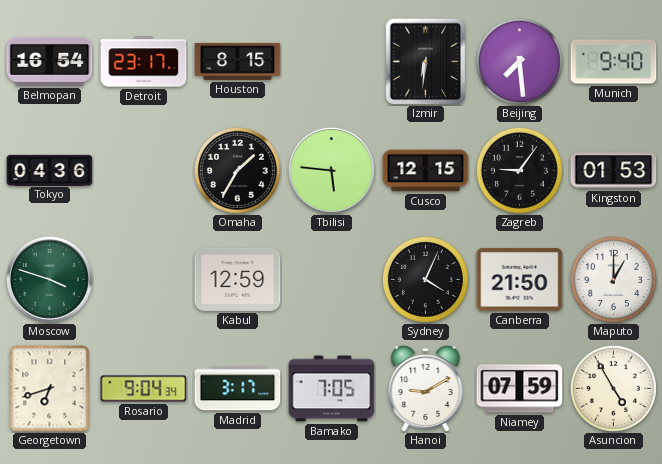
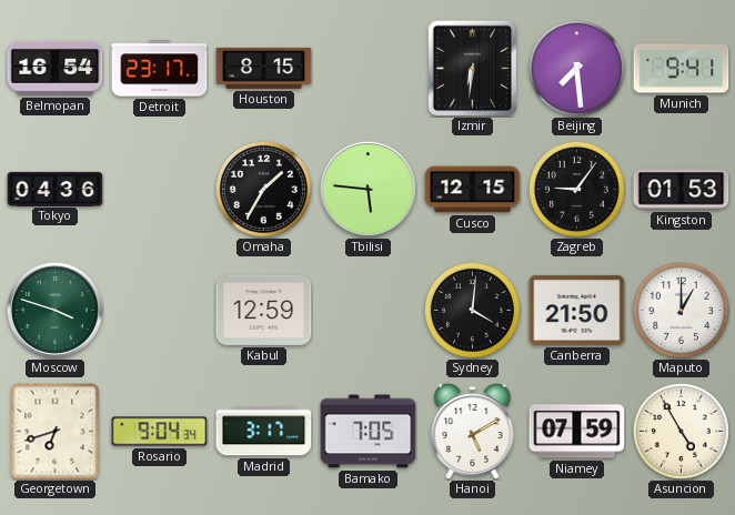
Munich: 9:40 -> 9:41
Sydney: 4:04 -> 4:01
Hanoi: 9:10 -> 5:10
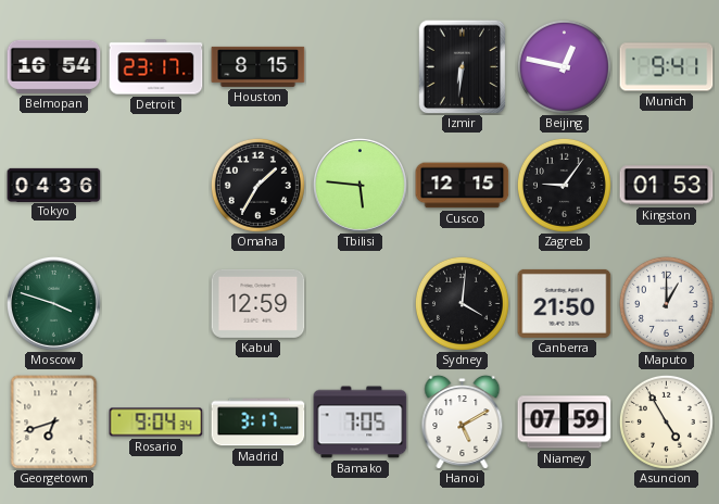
Beijing: 7:29 -> 12:47
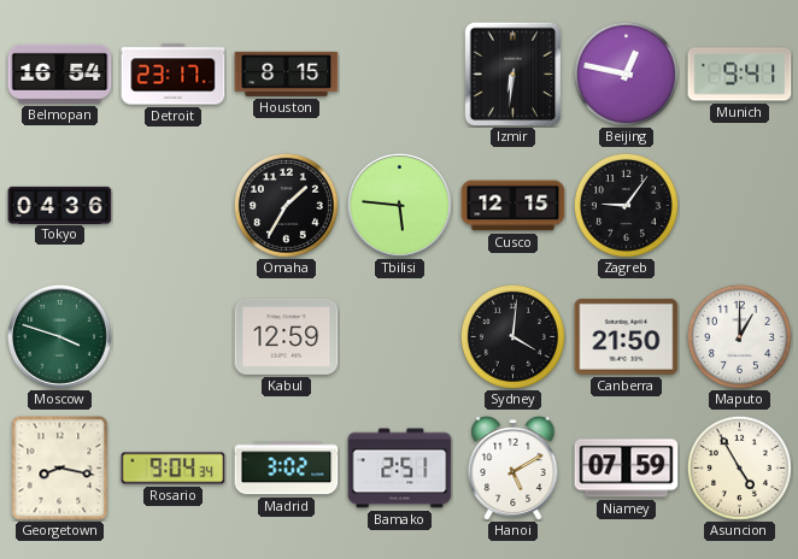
Kingston: 01:53 -> none
Georgetown: 6:42 -> 8:17
Madrid: 3:17 -> 3:02
Bamako: 7:05 -> 2:51
